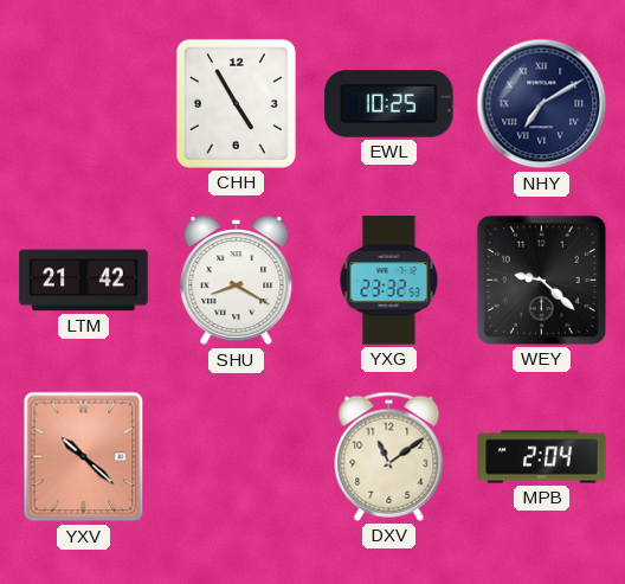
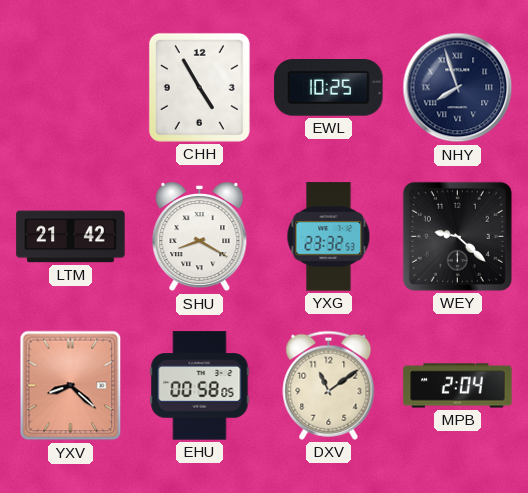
NHY: 7:10 -> 7:57
YXV: 10:22 -> 8:22
EHU: none -> 00:58
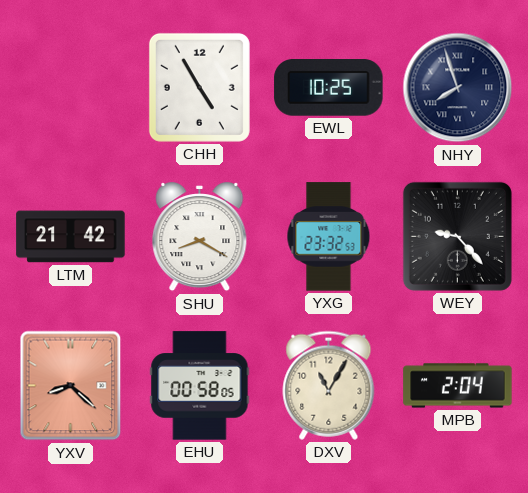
WEY: 9:22 -> 9:23
DXV: 11:09 -> 11:05
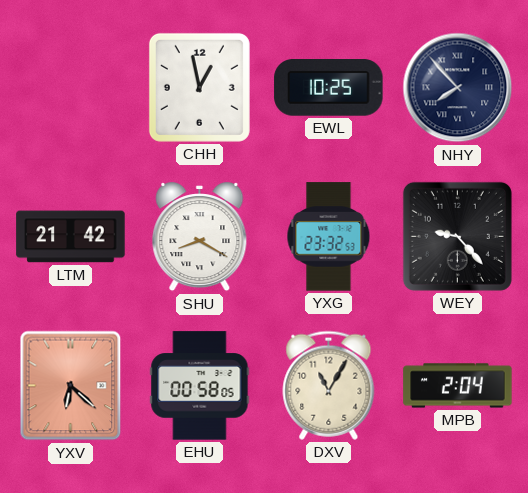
CHH: 4:55 -> 12:58
NHY: 7:57 -> 7:53
YXV: 8:22 -> 6:22
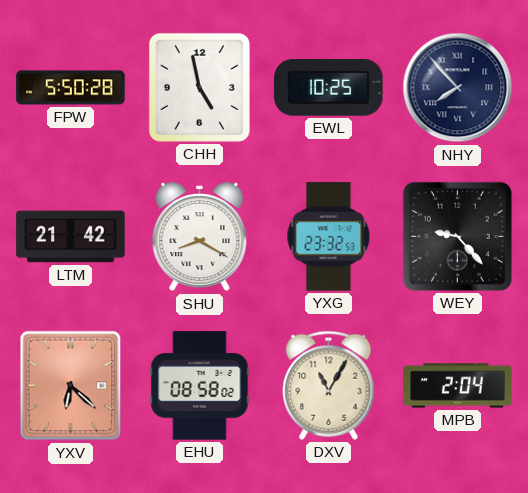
FPW: none -> 5:50
CHH: 12:58 -> 4:58
EHU: 00:58 -> 08:58
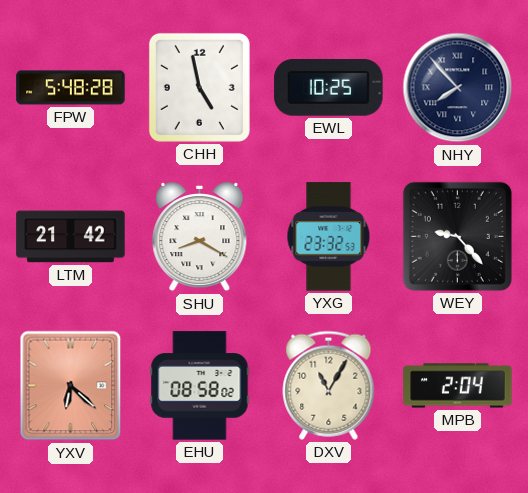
FPW: 5:50 -> 5:48
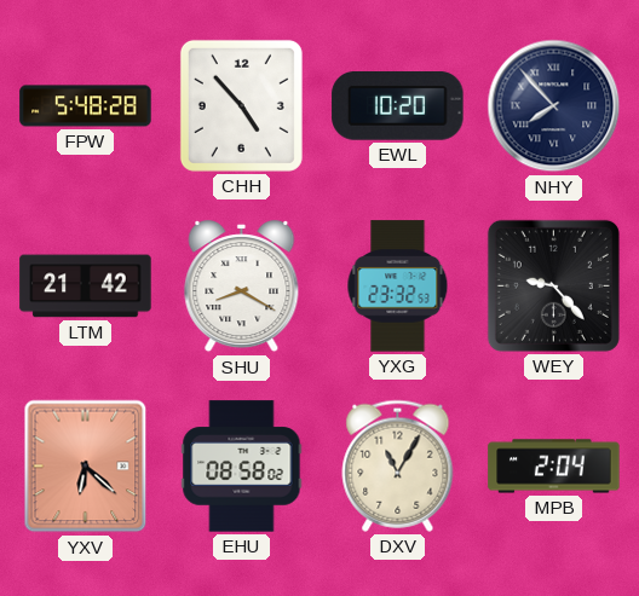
CHH: 4:58 -> 4:53
EWL: 10:25 -> 10:20
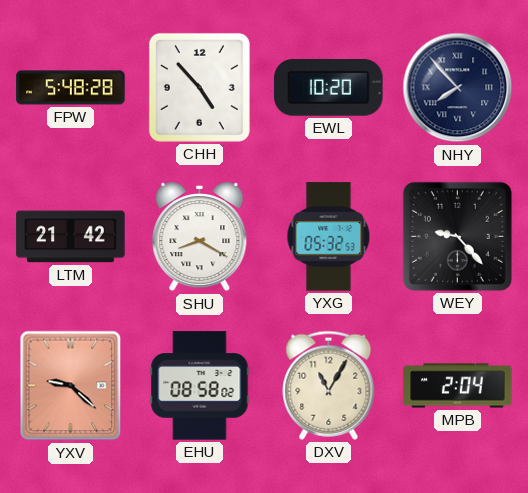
YXG: 23:32 -> 05:32
YXV: 6:22 -> 9:22
